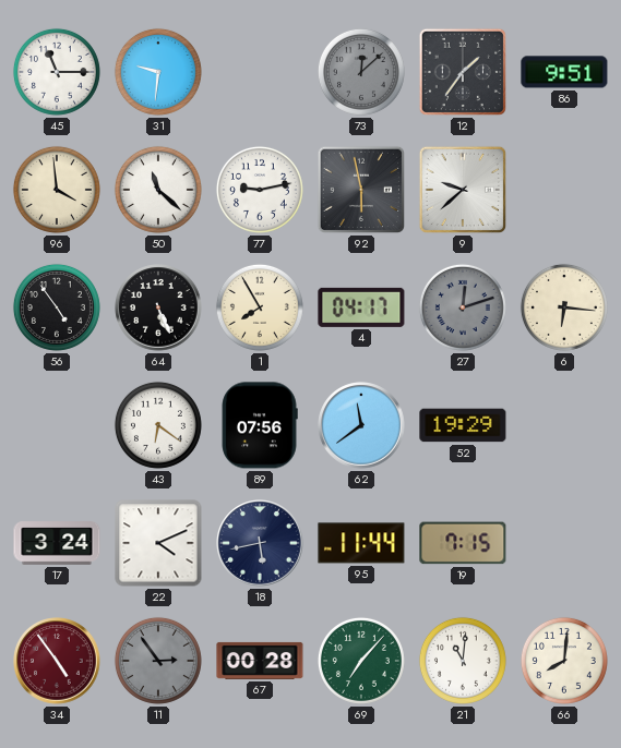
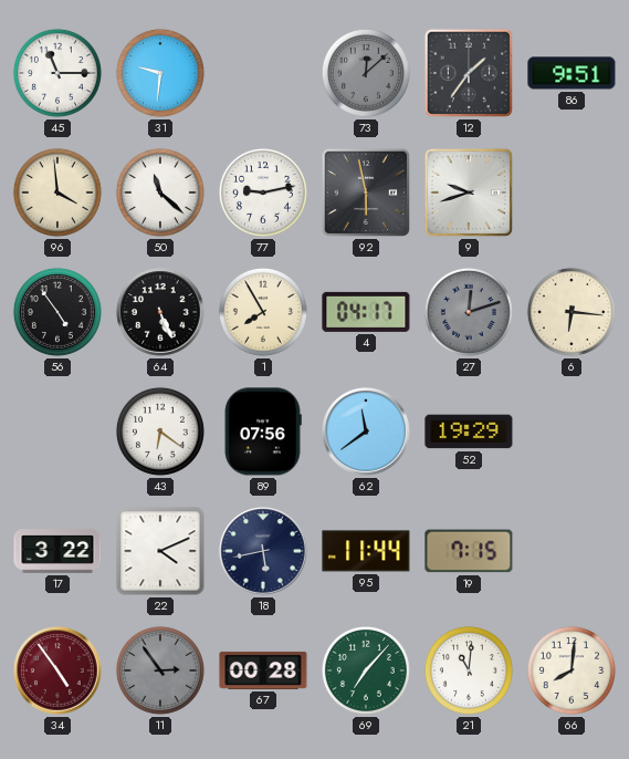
9: 9:38 -> 9:42
17: 3:24 -> 3:22
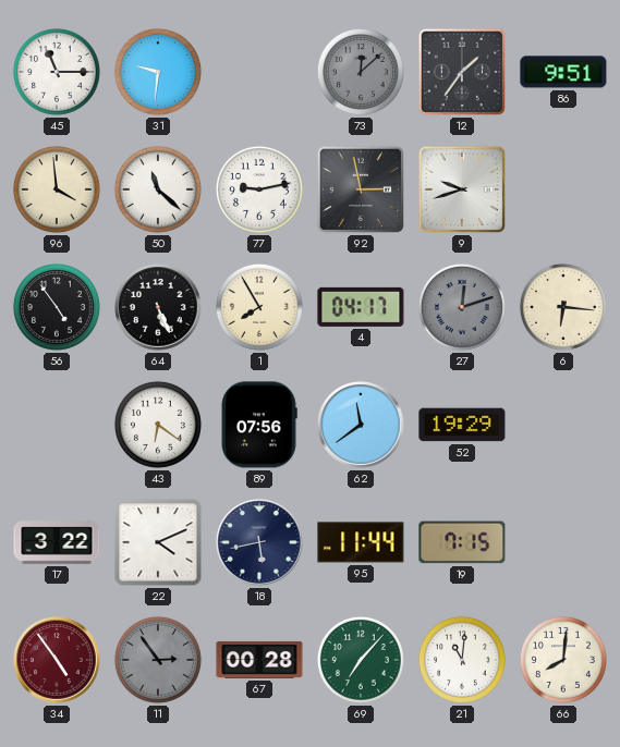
92: 5:58 -> 2:58
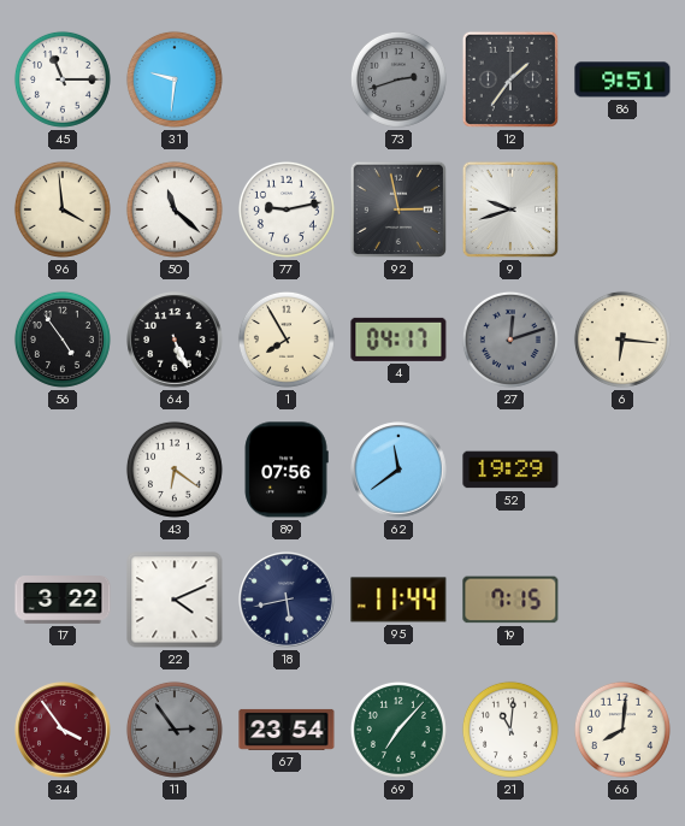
73: 12:08 -> 2:42
34: 4:54 -> 3:54
67: 00:28 -> 23:54
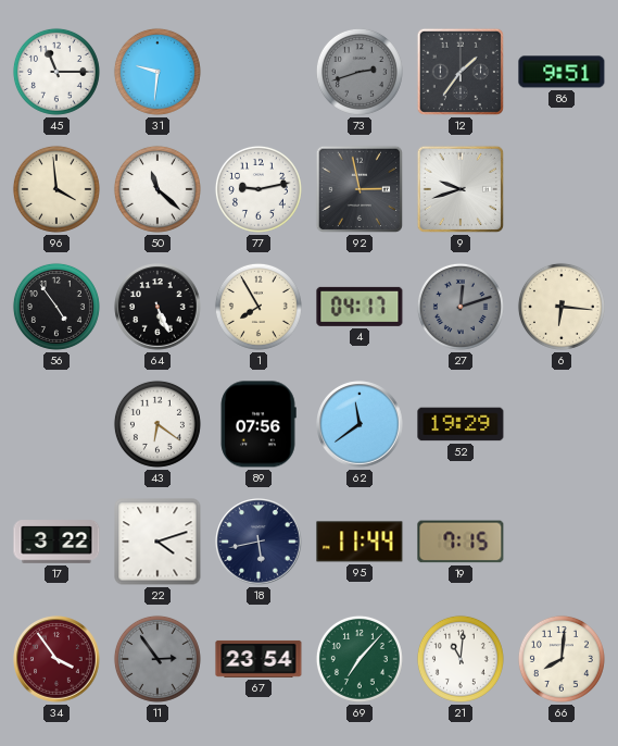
22: 4:11 -> 4:12
